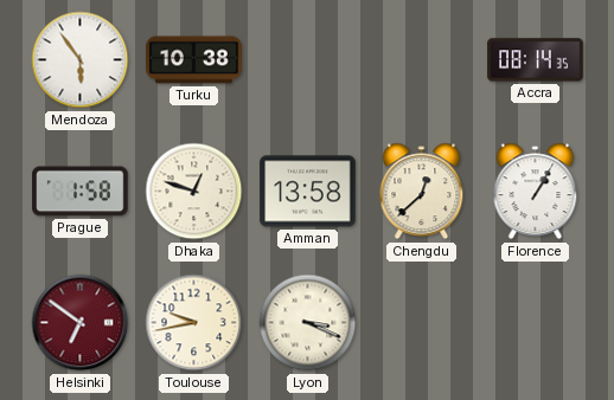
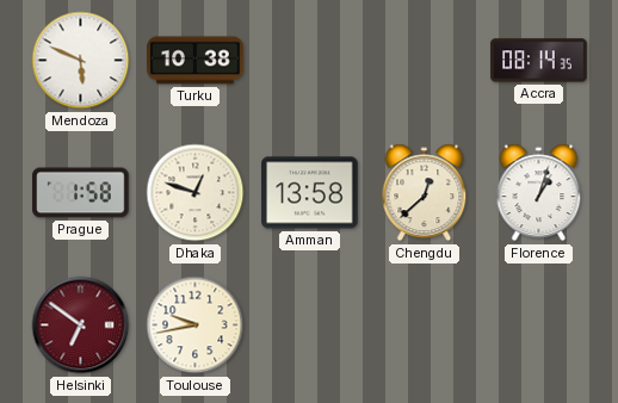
Mendoza: 5:54 -> 5:49
Florence: 1:05 -> 1:03
Lyon: 3:19 -> none
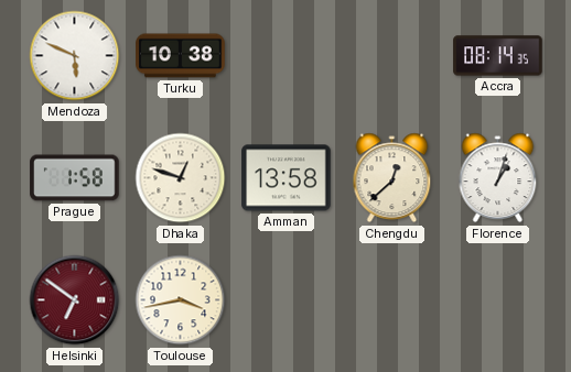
Toulouse: 9:43 -> 3:43
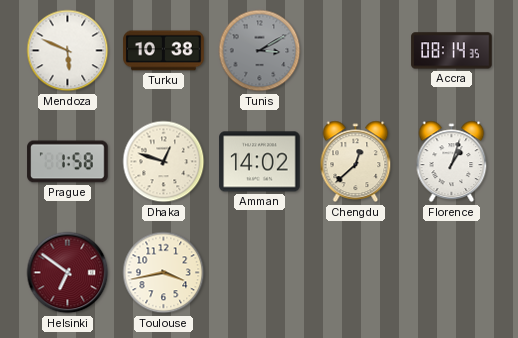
Tunis: none -> 3:10
Amman: 13:58 -> 14:02
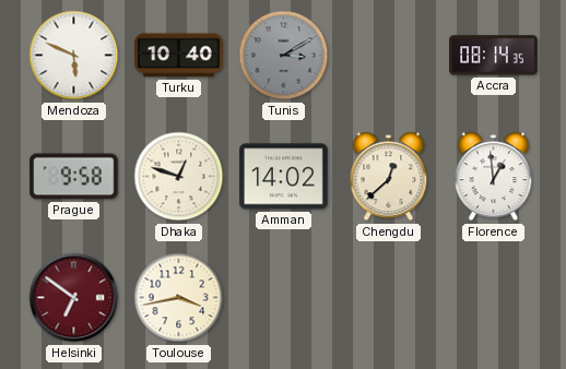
Turku: 10:38 -> 10:40
Prague: 1:58 -> 9:58
Florence: 1:03 -> 12:59
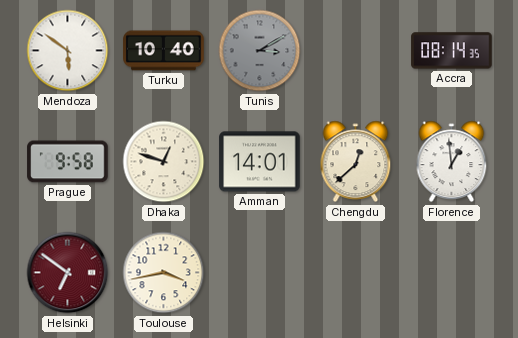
Mendoza: 5:49 -> 5:51
Amman: 14:02 -> 14:01
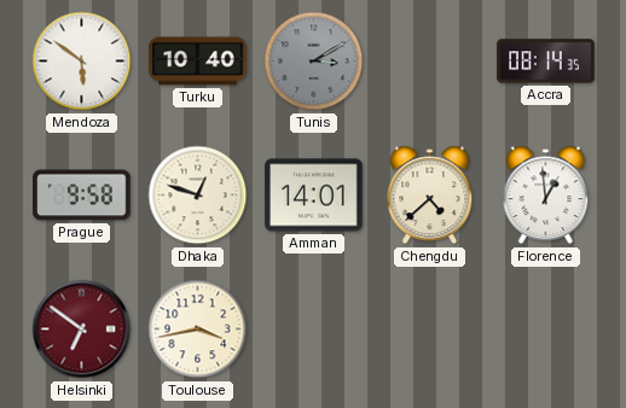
Chengdu: 12:38 -> 4:38
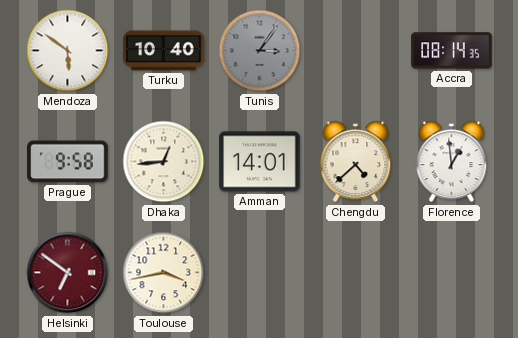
Tunis: 3:10 -> 3:06
Dhaka: 12:48 -> 12:44
